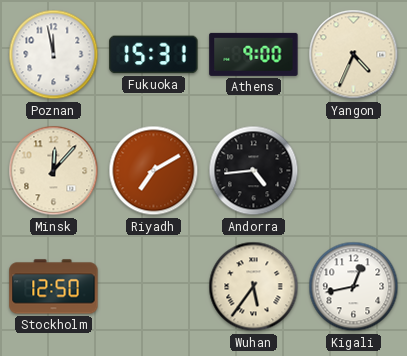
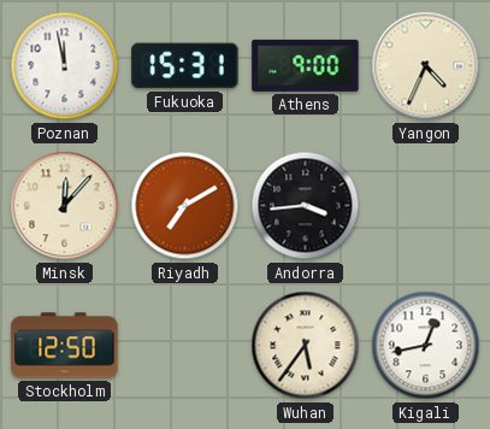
Andorra: 4:44 -> 3:44
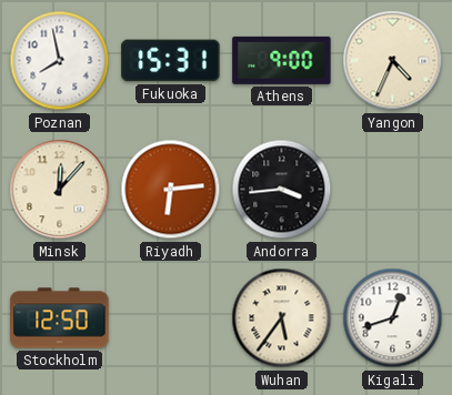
Poznan: 11:58 -> 7:58
Riyadh: 7:10 -> 6:14
Kigali: 12:43 -> 12:42
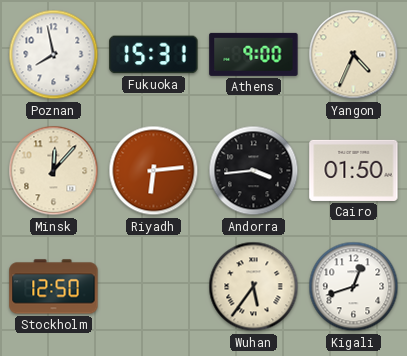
Cairo: none -> 01:50
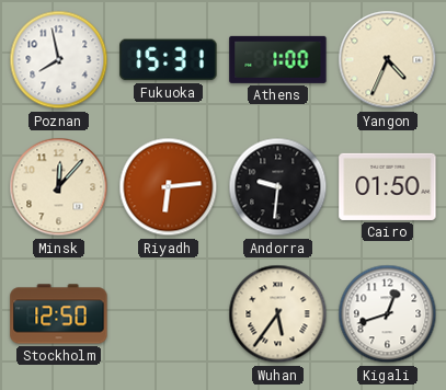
Athens: 9:00 -> 1:00
Andorra: 3:44 -> 9:31
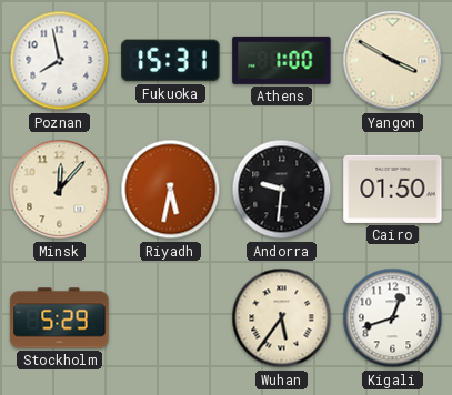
Yangon: 4:34 -> 3:50
Riyadh: 6:14 -> 5:32
Stockholm: 12:50 -> 5:29
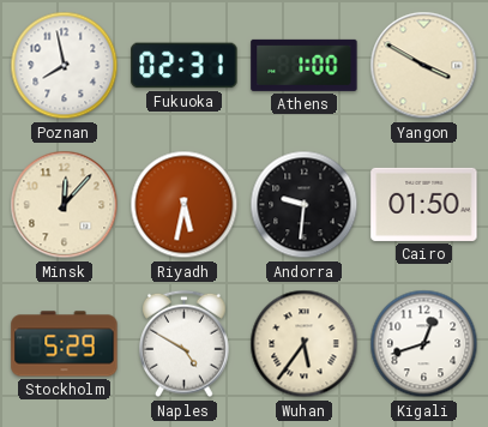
Fukuoka: 15:31 -> 02:31
Naples: none -> 4:50
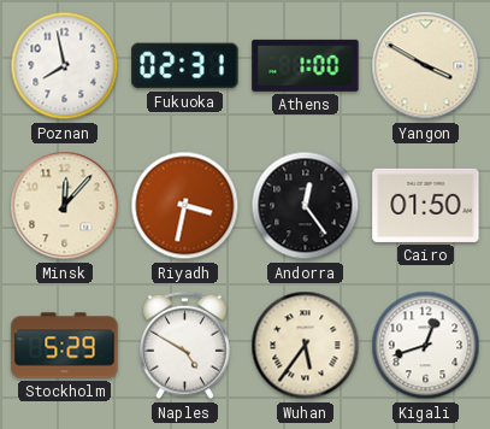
Riyadh: 5:32 -> 3:32
Andorra: 9:31 -> 12:24
